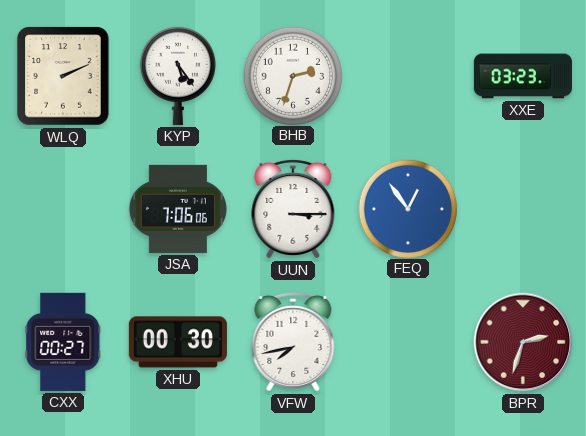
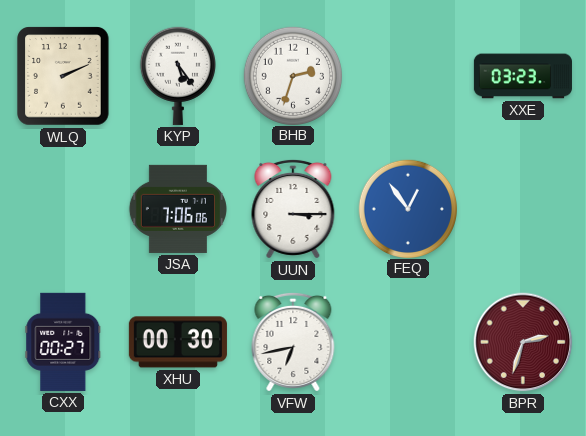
VFW: 7:43 -> 6:43
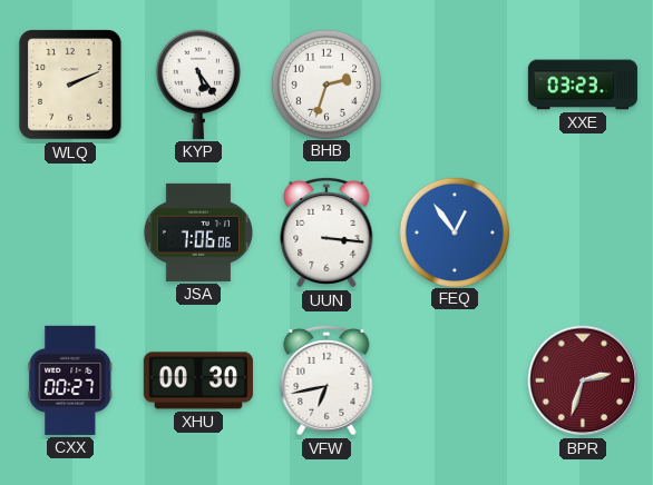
UUN: 3:15 -> 3:16
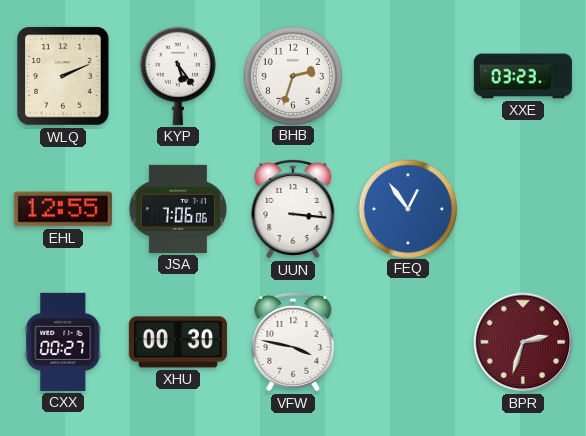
EHL: none -> 12:55
VFW: 6:43 -> 3:47
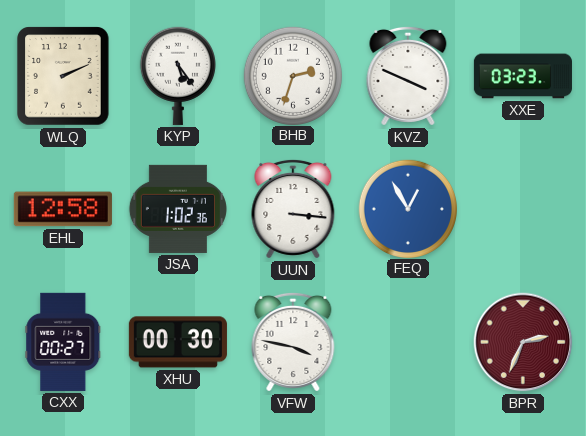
KVZ: none -> 3:49
EHL: 12:55 -> 12:58
JSA: 7:06 -> 1:02
FEQ: 12:54 -> 12:55
BPR: 2:33 -> 2:34
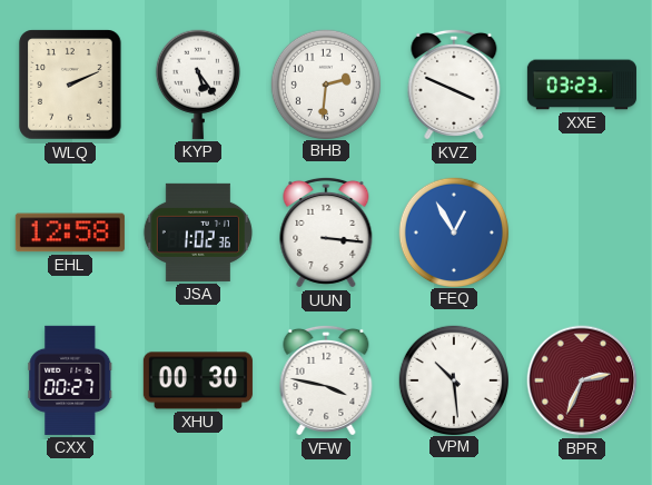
BHB: 2:33 -> 2:31
VPM: none -> 10:29
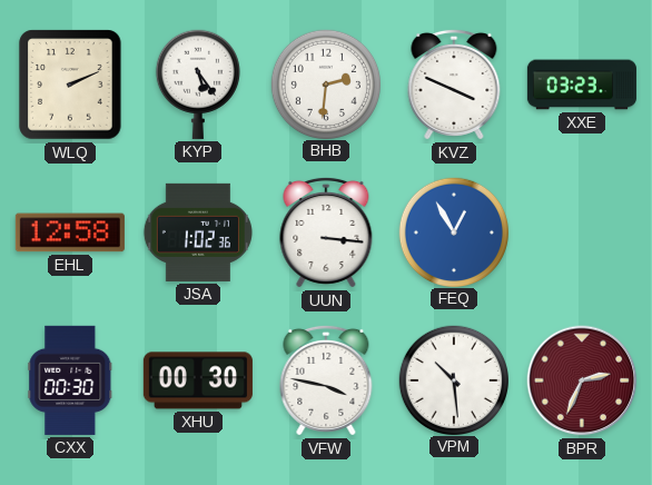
CXX: 00:27 -> 00:30
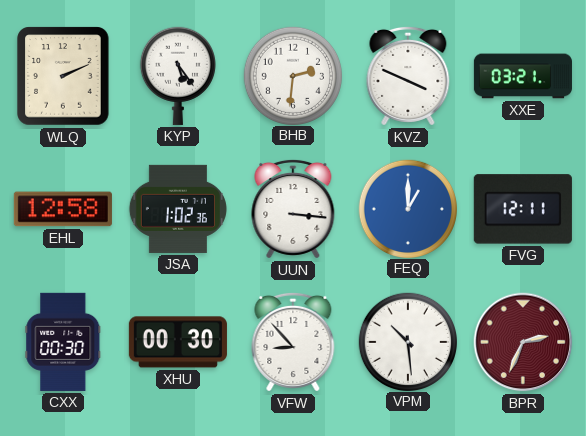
XXE: 03:23 -> 03:21
FEQ: 12:55 -> 1:00
FVG: none -> 12:11
VFW: 3:47 -> 8:53
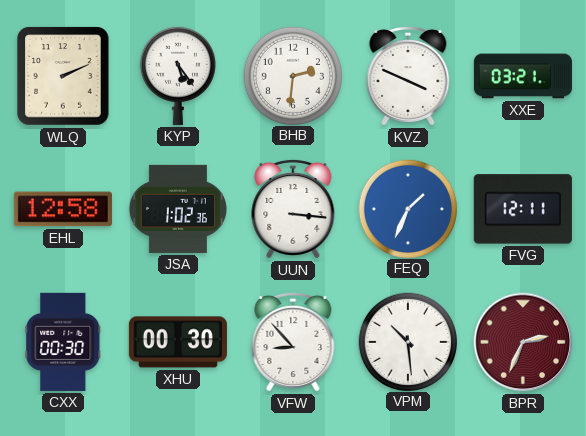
FEQ: 1:00 -> 1:34
